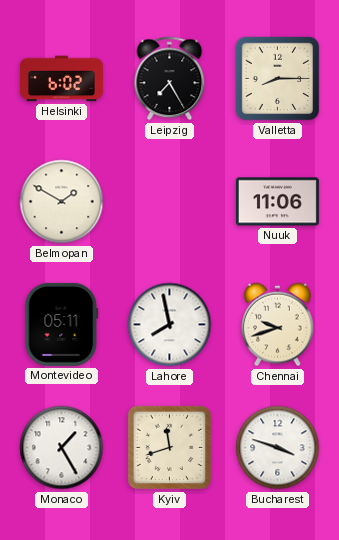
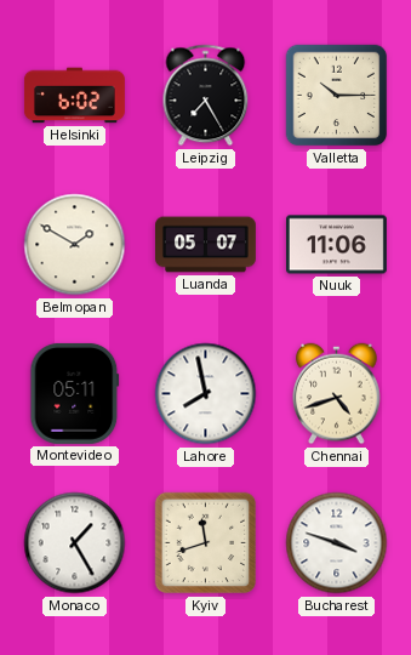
Valletta: 8:15 -> 10:15
Luanda: none -> 05:07
Chennai: 9:42 -> 4:42
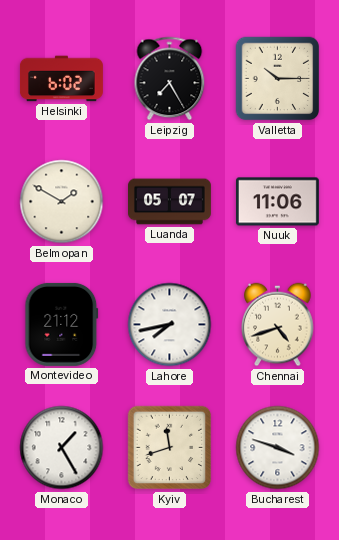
Montevideo: 05:11 -> 21:12
Lahore: 7:58 -> 7:43
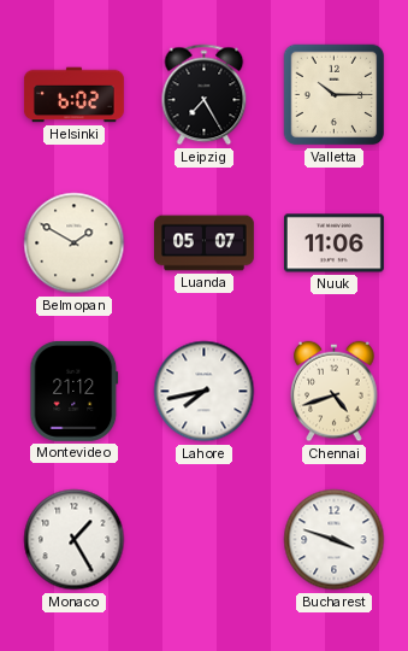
Kyiv: 11:42 -> none
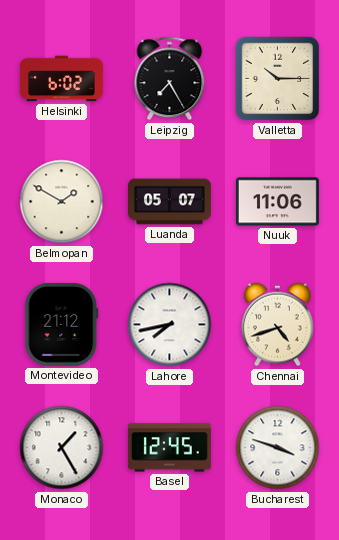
Basel: none -> 12:45
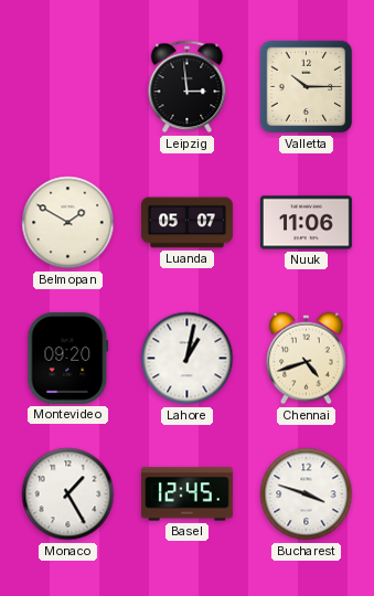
Helsinki: 6:02 -> none
Leipzig: 7:25 -> 2:59
Montevideo: 21:12 -> 09:20
Lahore: 7:43 -> 1:02
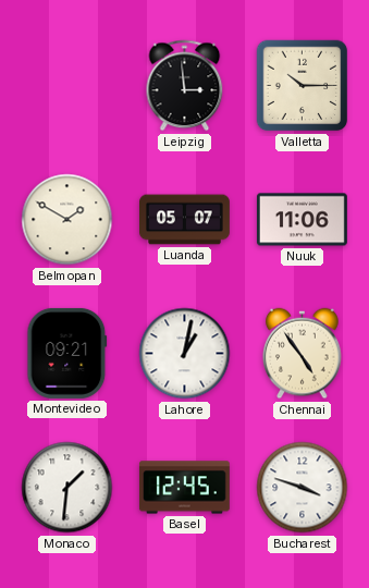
Montevideo: 09:20 -> 09:21
Chennai: 4:42 -> 4:54
Monaco: 1:25 -> 1:31
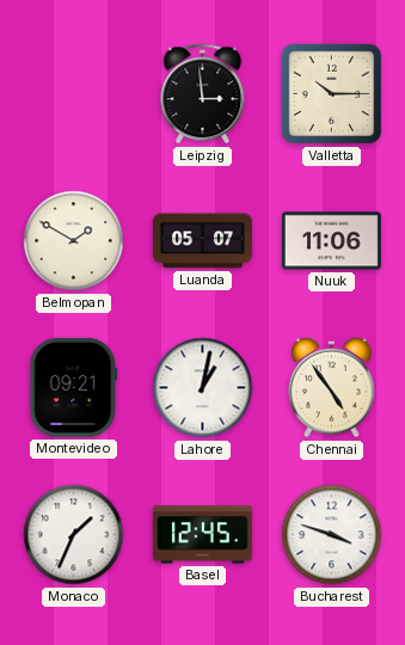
Monaco: 1:31 -> 1:34
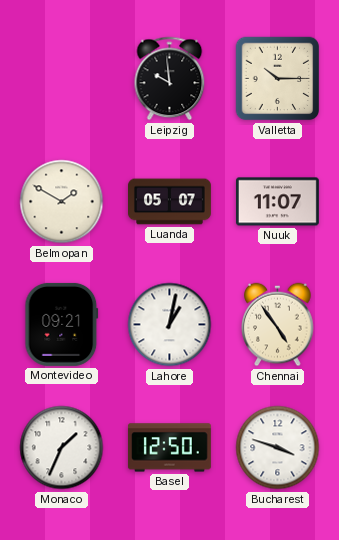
Leipzig: 2:59 -> 9:59
Nuuk: 11:06 -> 11:07
Basel: 12:45 -> 12:50
